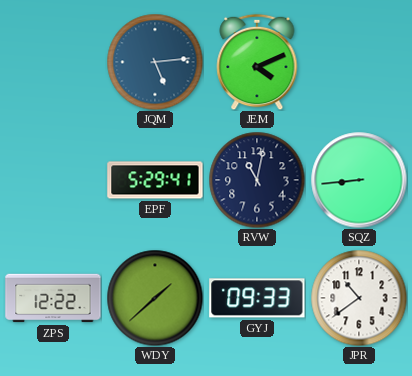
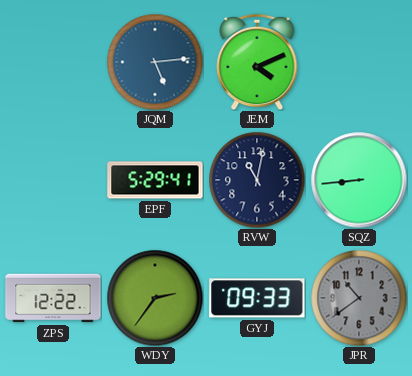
WDY: 1:38 -> 2:36
JPR dial: white -> grey
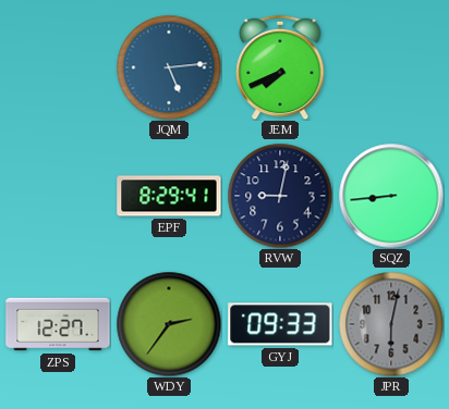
JEM: 4:11 -> 7:41
EPF: 5:29 -> 8:29
RVW: 11:02 -> 9:02
ZPS: 12:22 -> 12:27
JPR: 10:39 -> 6:02
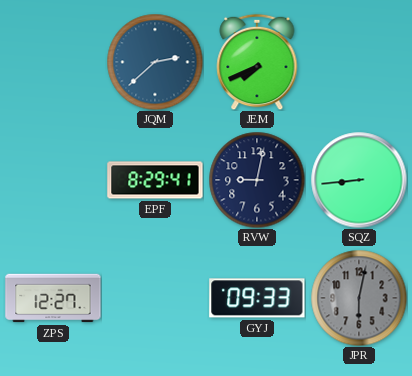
JQM: 5:14 -> 2:38
WDY: 2:36 -> none
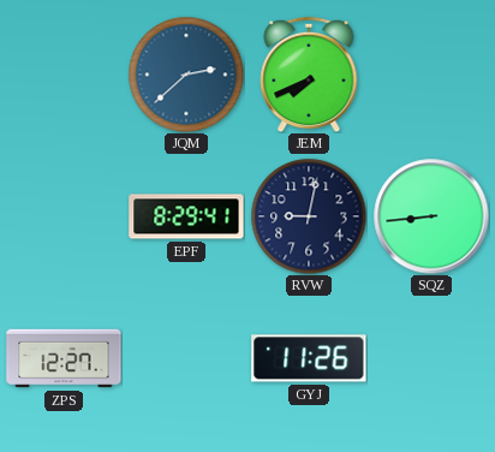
GYJ: 09:33 -> 11:26
JPR: 6:02 -> none
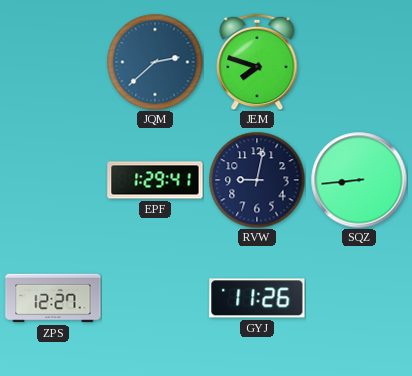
JEM: 7:41 -> 7:48
EPF: 8:29 -> 1:29
